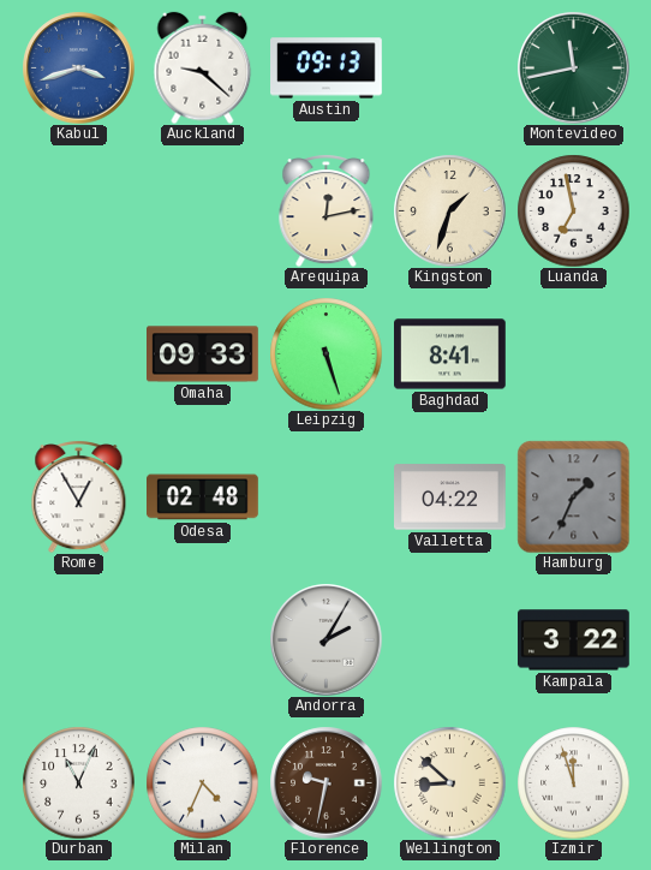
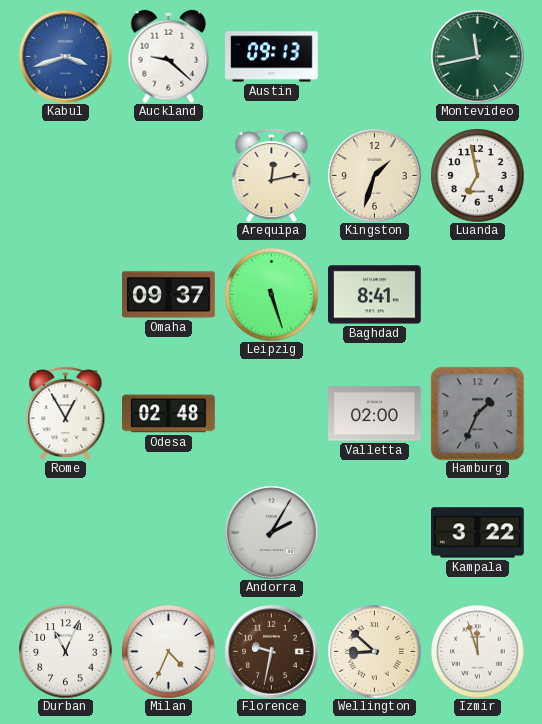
Omaha: 09:33 -> 09:37
Valletta: 04:22 -> 02:00
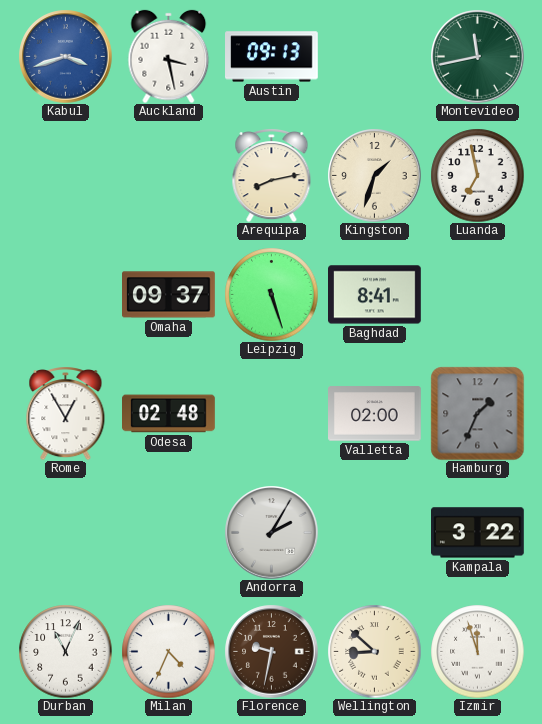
Auckland: 9:22 -> 3:28
Arequipa: 12:13 -> 8:13
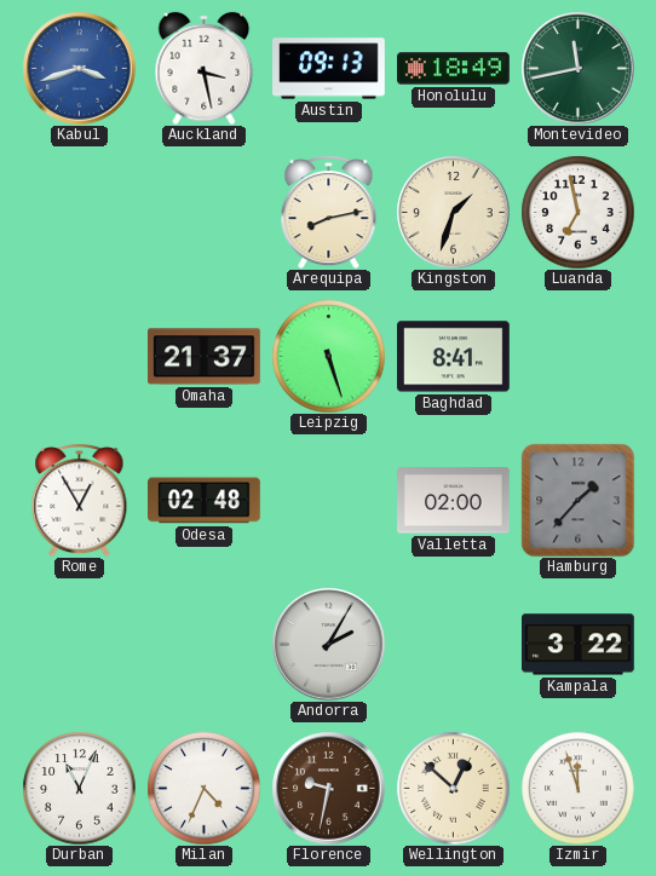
Honolulu: none -> 18:49
Omaha: 09:37 -> 21:37
Hamburg: 1:34 -> 1:37
Wellington: 8:52 -> 12:52
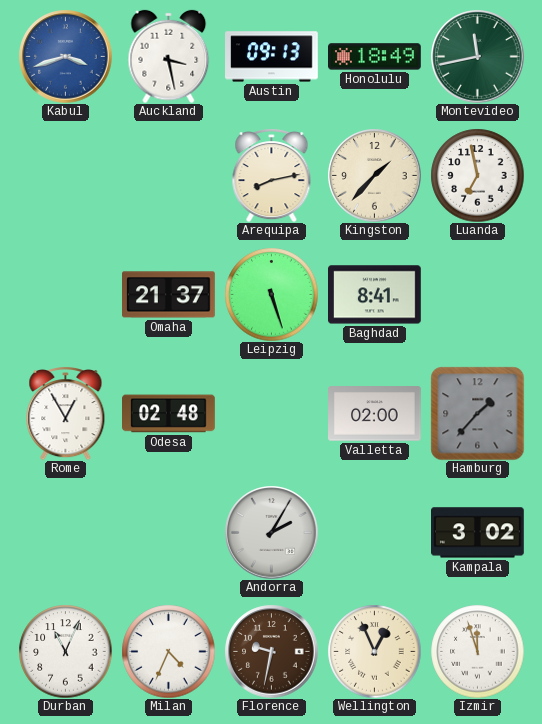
Kingston: 1:33 -> 1:37
Kampala: 3:22 -> 3:02
Wellington: 12:52 -> 12:56
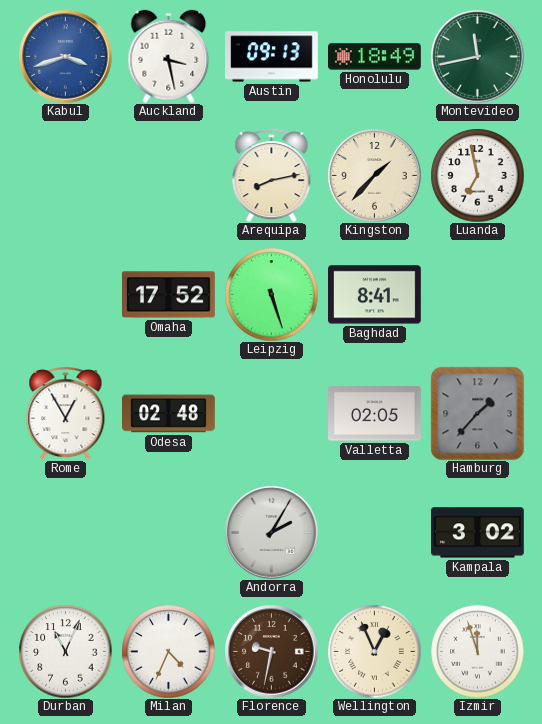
Omaha: 21:37 -> 17:52
Valletta: 02:00 -> 02:05
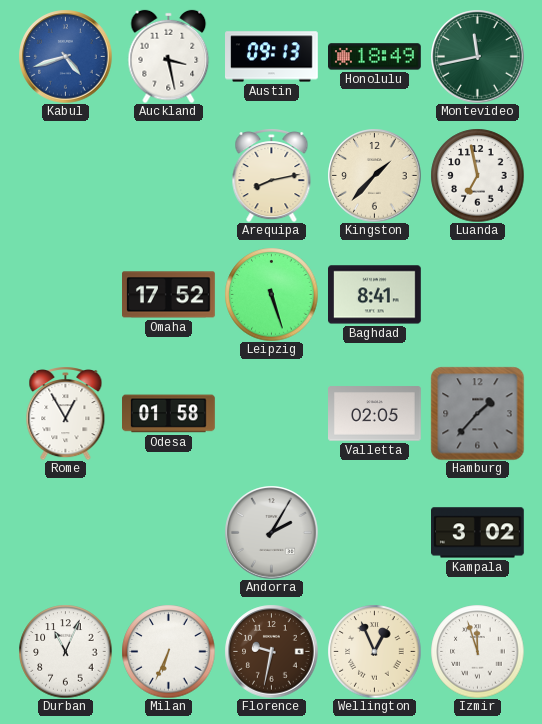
Kabul: 3:42 -> 4:42
Odesa: 02:48 -> 01:58
Milan: 4:34 -> 6:34
